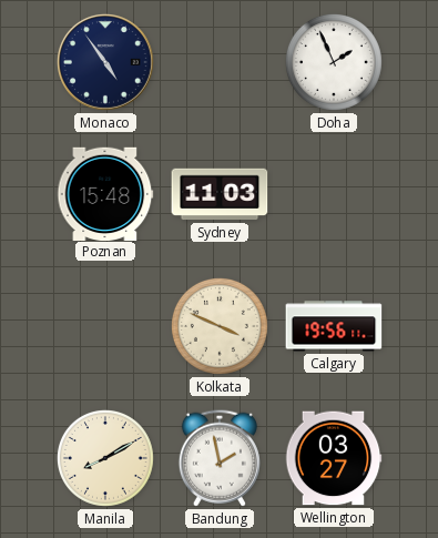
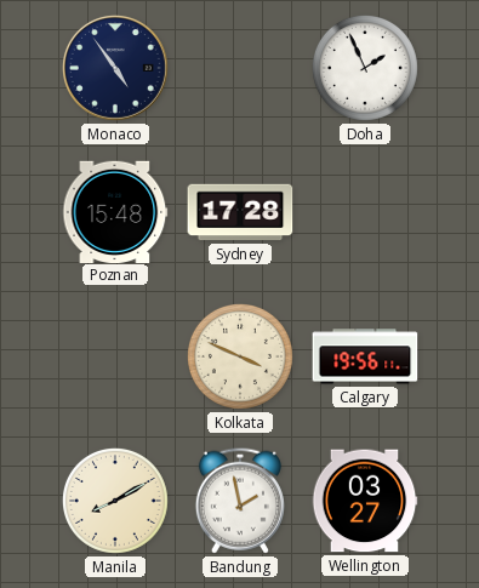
Sydney: 11:03 -> 17:28
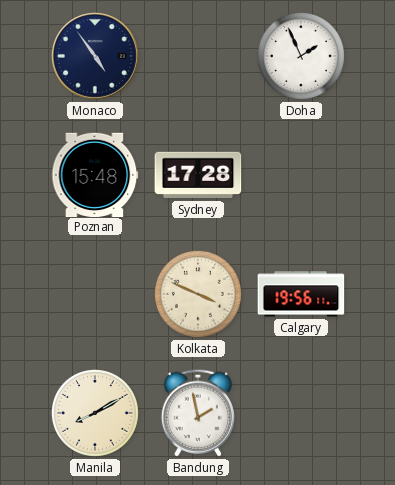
Wellington: 03:27 -> none
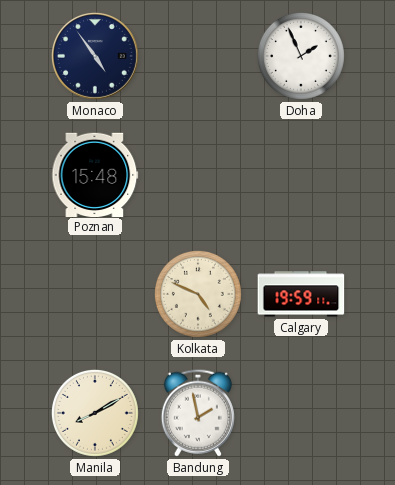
Sydney: 17:28 -> none
Kolkata: 3:49 -> 4:49
Calgary: 19:56 -> 19:59
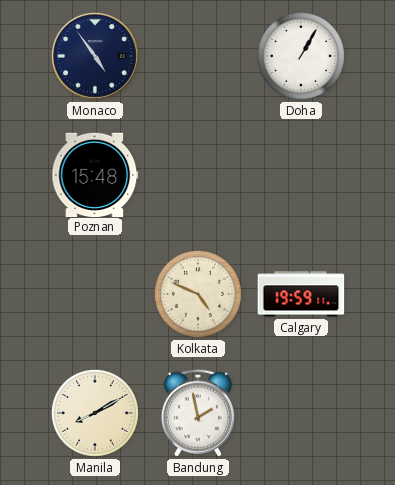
Doha: 1:56 -> 1:05
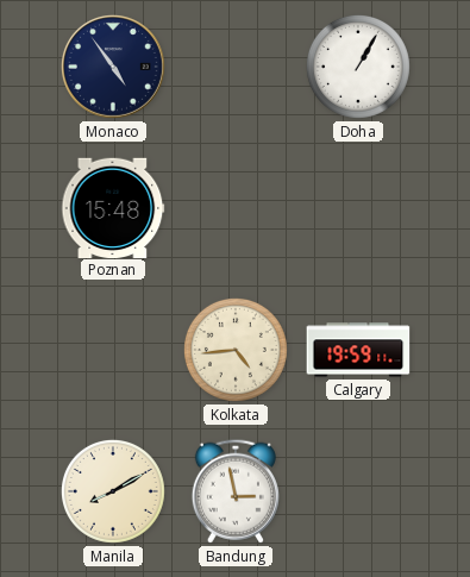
Kolkata: 4:49 -> 4:44
Bandung: 1:58 -> 2:58
